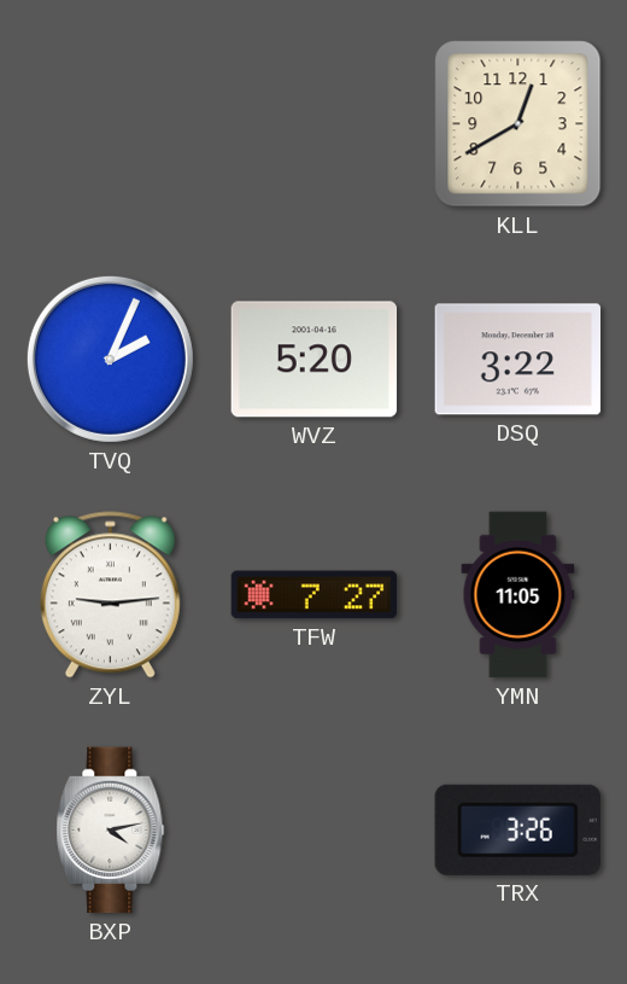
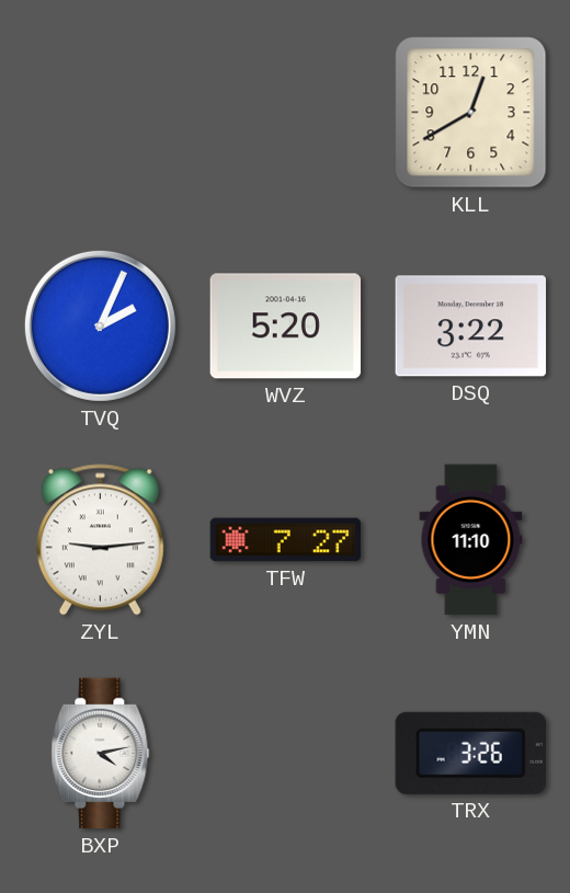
YMN: 11:05 -> 11:10
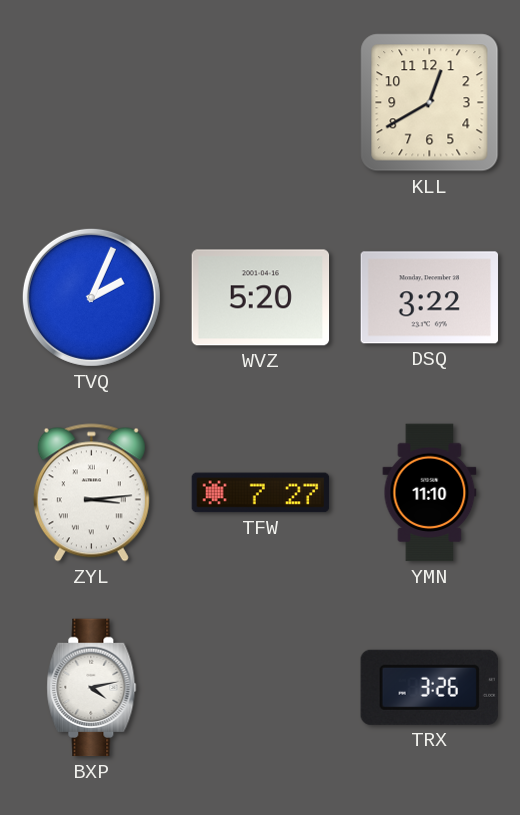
ZYL: 9:14 -> 3:14
